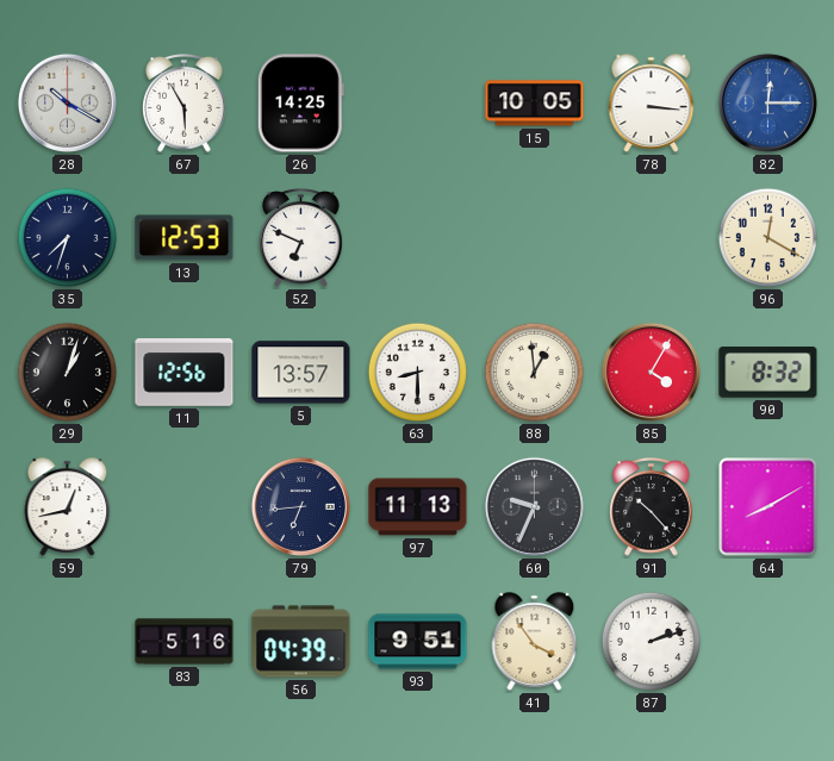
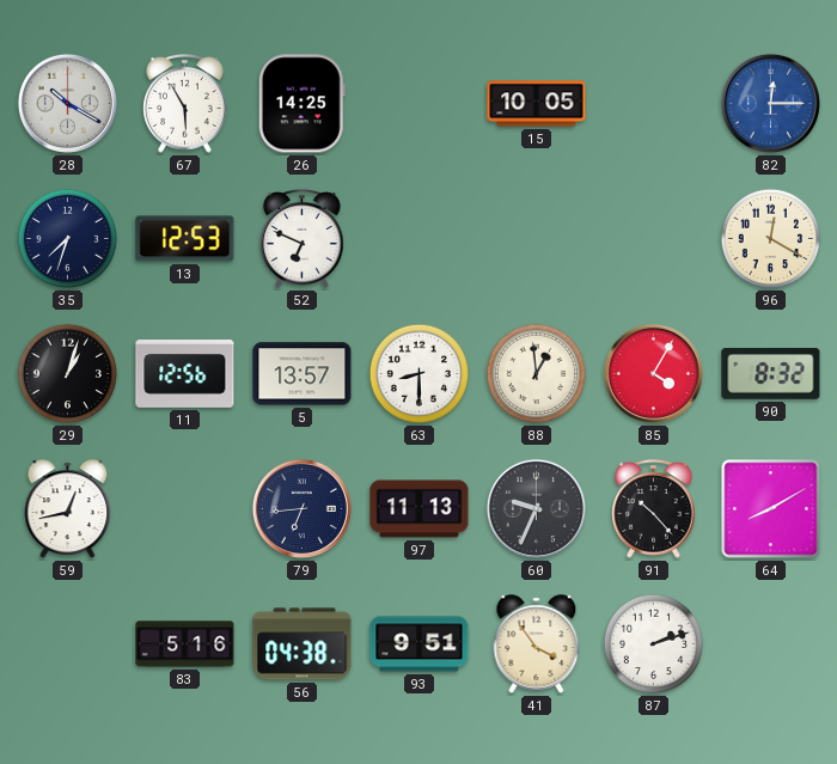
78: 3:16 -> none
56: 04:39 -> 04:38
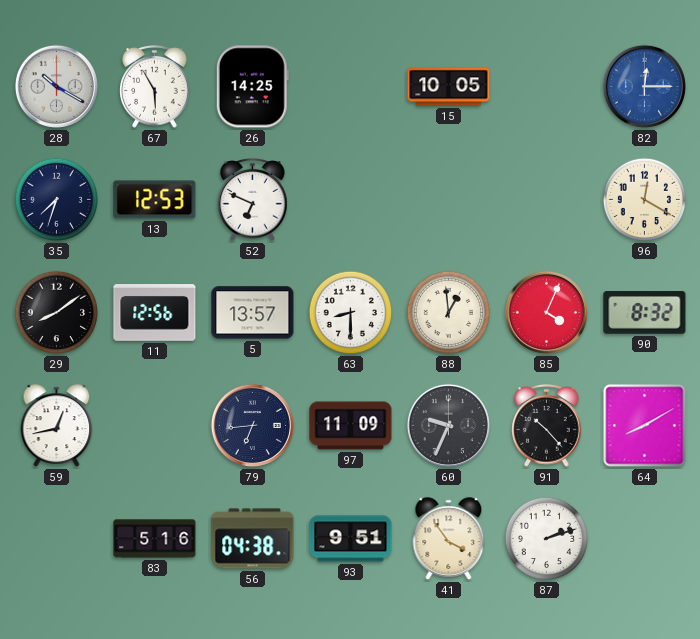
29: 1:03 -> 8:09
85: 4:05 -> 4:04
97: 11:13 -> 11:09
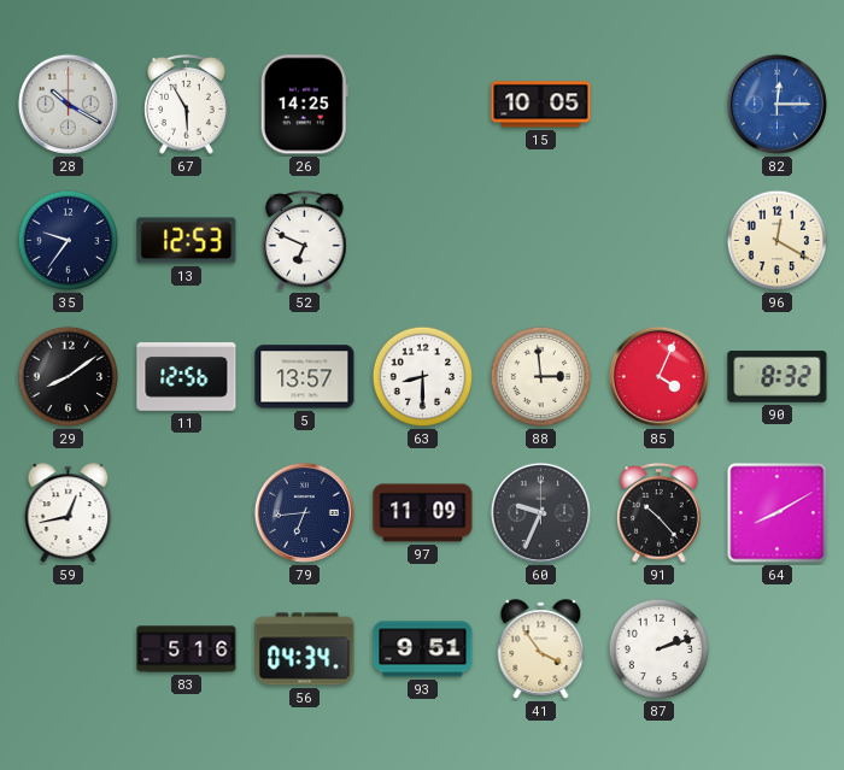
35: 7:33 -> 9:36
88: 12:59 -> 2:59
56: 04:38 -> 04:34
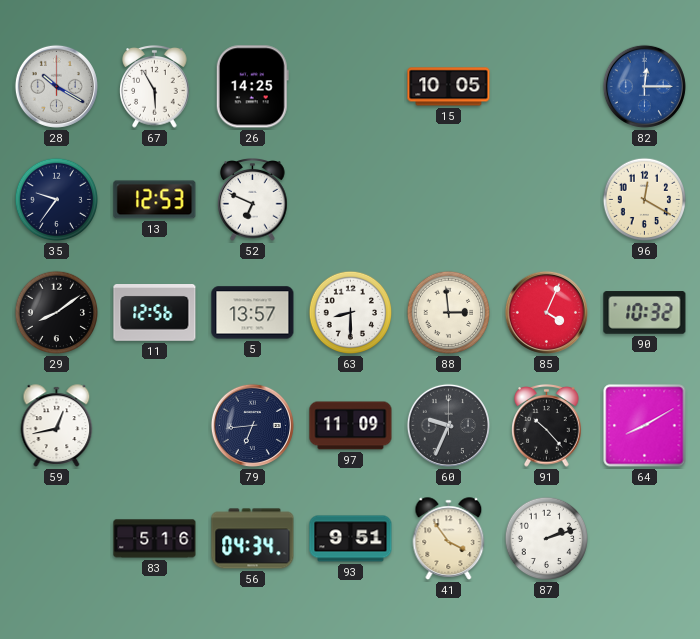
90: 8:32 -> 10:32
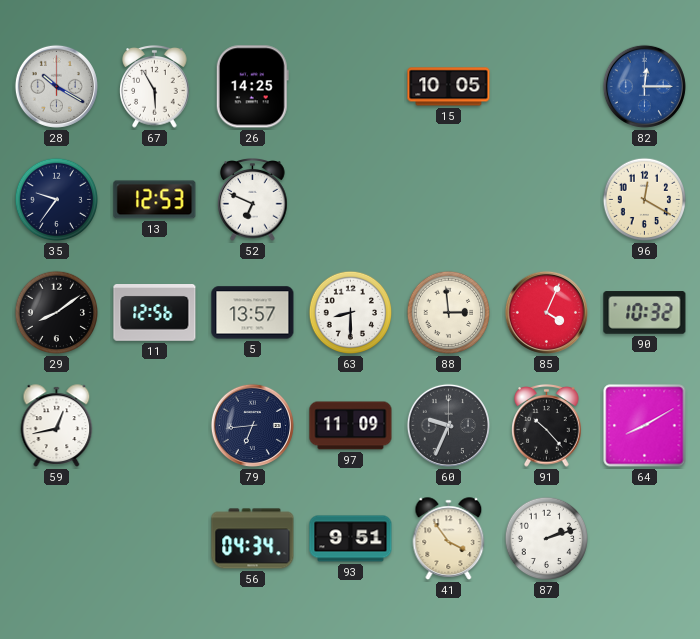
83: 5:16 -> none
